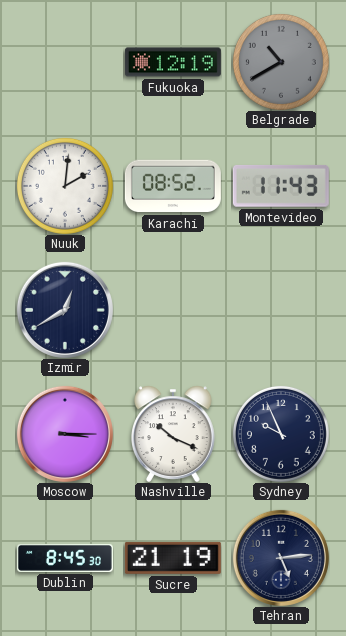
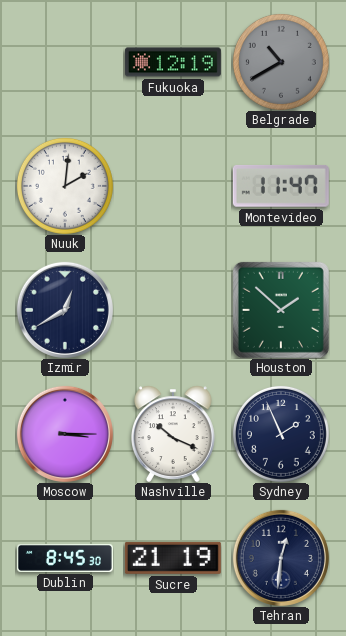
Karachi: 08:52 -> none
Montevideo: 11:43 -> 11:47
Houston: none -> 1:52
Sydney: 9:56 -> 1:56
Tehran: 5:14 -> 12:31
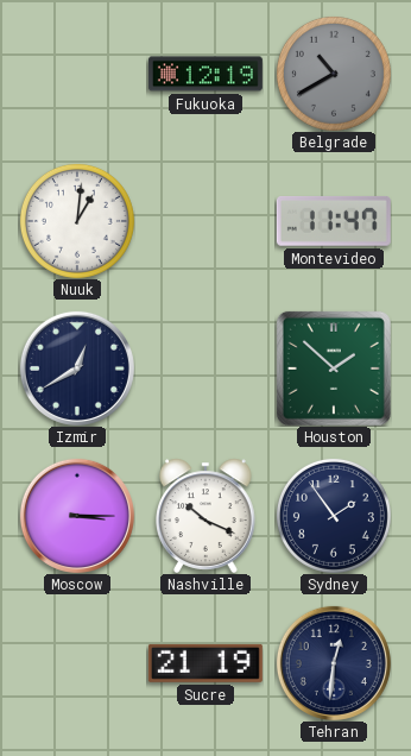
Nuuk: 2:01 -> 1:01
Sydney: 1:56 -> 1:54
Dublin: 8:45 -> none
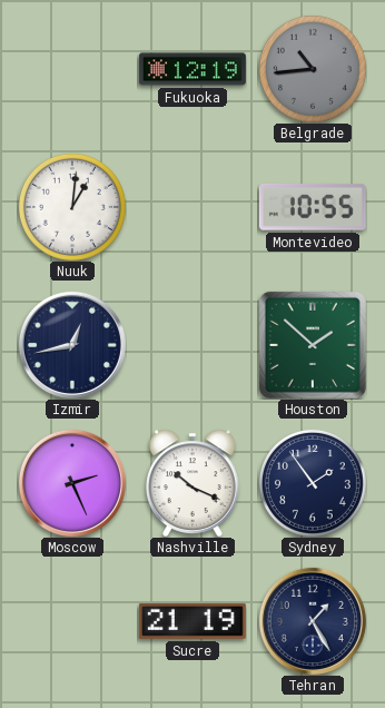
Belgrade: 10:40 -> 10:44
Montevideo: 11:47 -> 10:55
Izmir: 12:40 -> 12:43
Moscow: 3:15 -> 2:26
Tehran: 12:31 -> 1:25
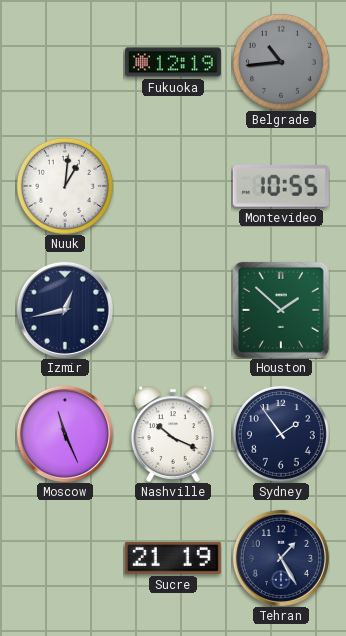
Moscow: 2:26 -> 11:26
